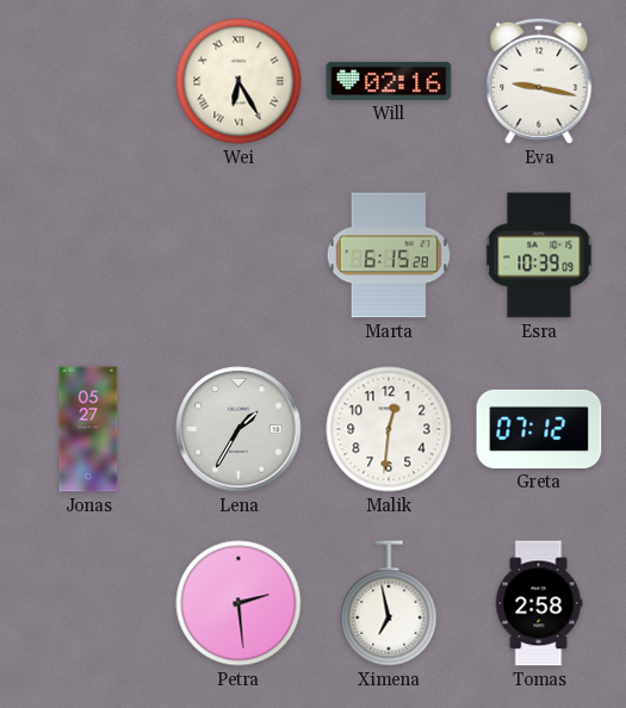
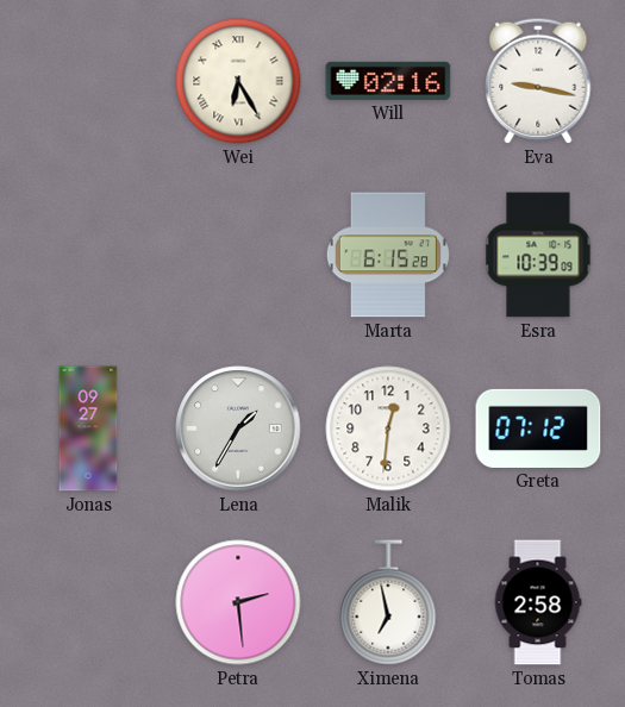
Jonas: 05:27 -> 09:27
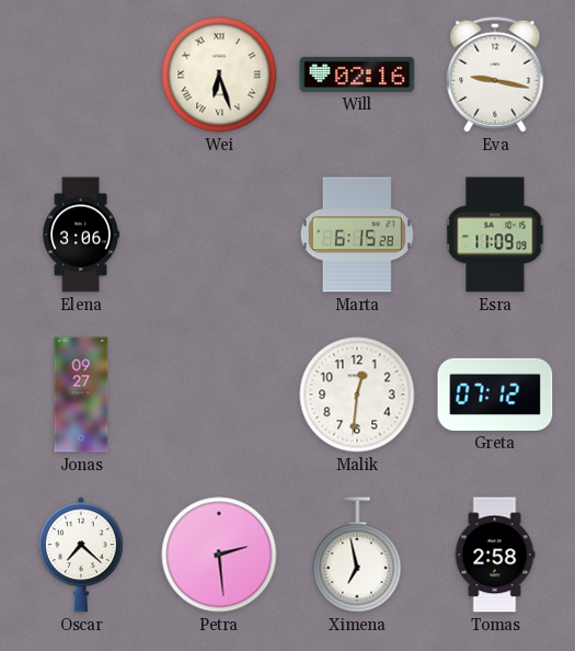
Wei: 6:25 -> 6:27
Elena: none -> 3:06
Esra: 10:39 -> 11:09
Lena: 1:35 -> none
Oscar: none -> 7:22
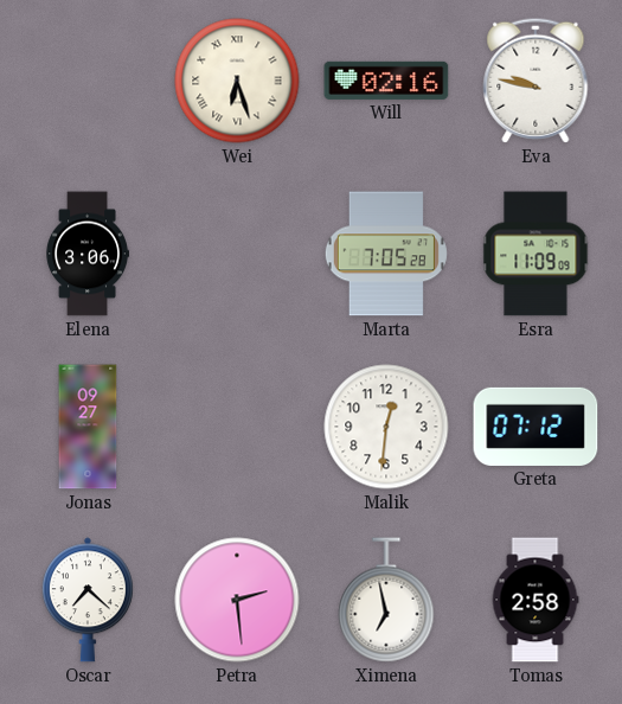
Eva: 9:17 -> 9:47
Marta: 6:15 -> 7:05
